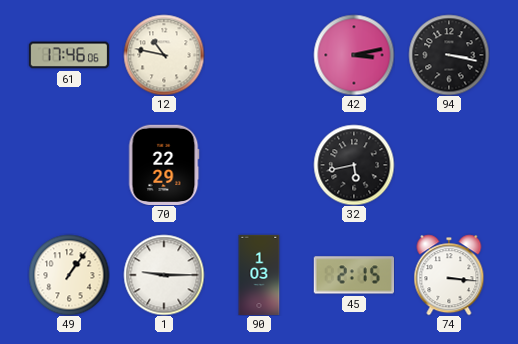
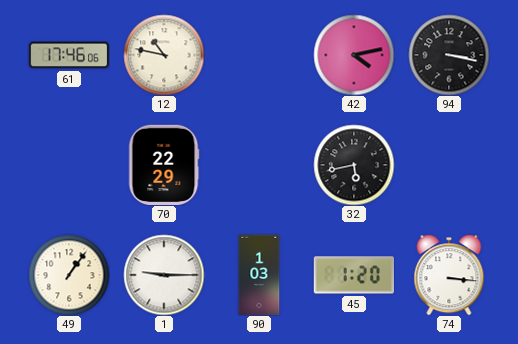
42: 3:13 -> 4:13
45: 2:15 -> 1:20
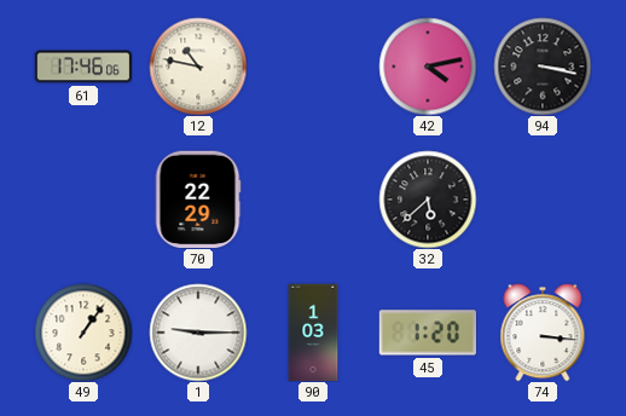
32: 5:43 -> 5:38
